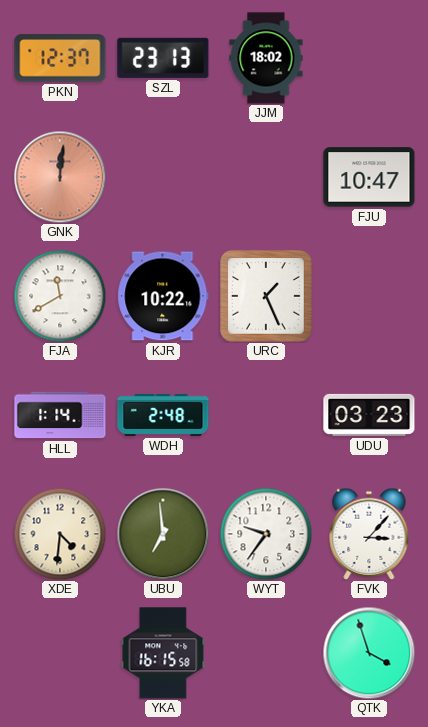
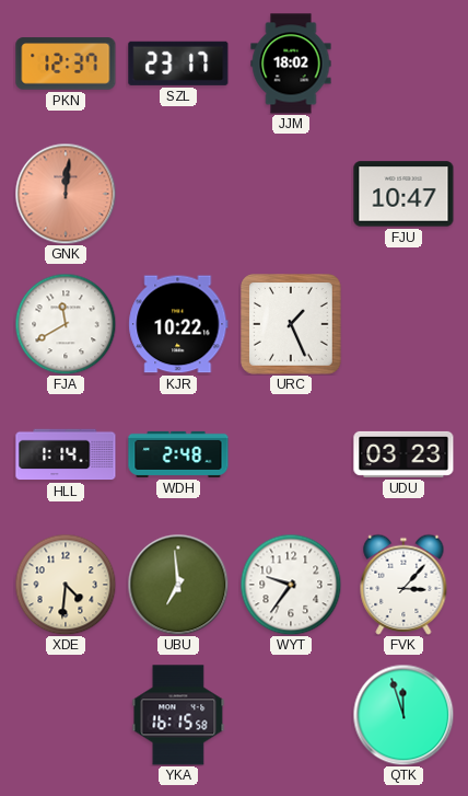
SZL: 23:13 -> 23:17
QTK: 3:57 -> 11:57
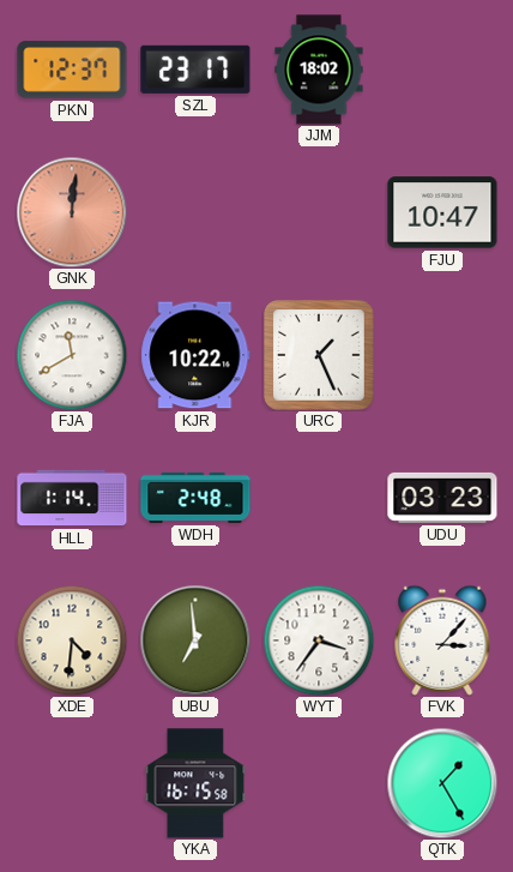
WYT: 9:36 -> 3:36
QTK: 11:57 -> 1:25
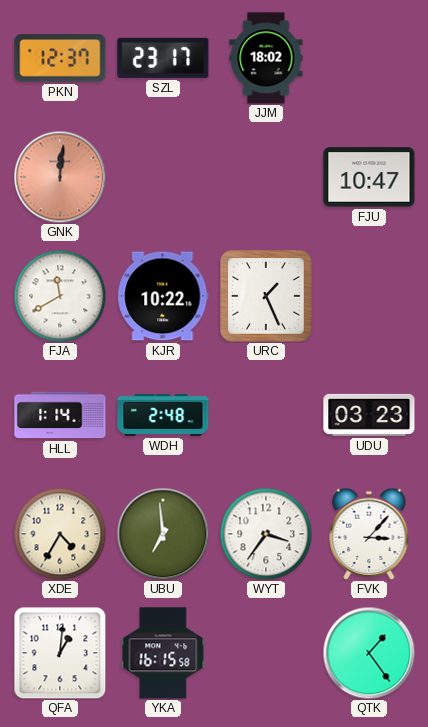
XDE: 4:31 -> 4:35
QFA: none -> 1:01
QTK: 1:25 -> 1:24
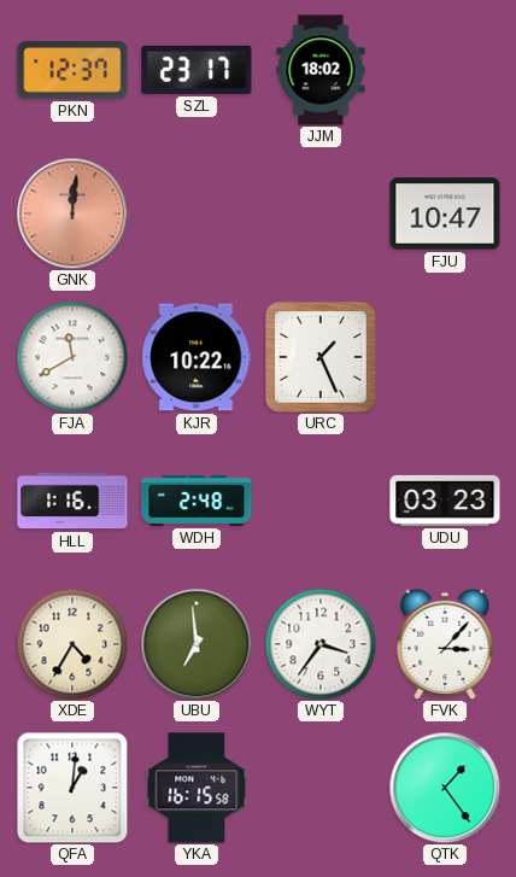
HLL: 1:14 -> 1:16
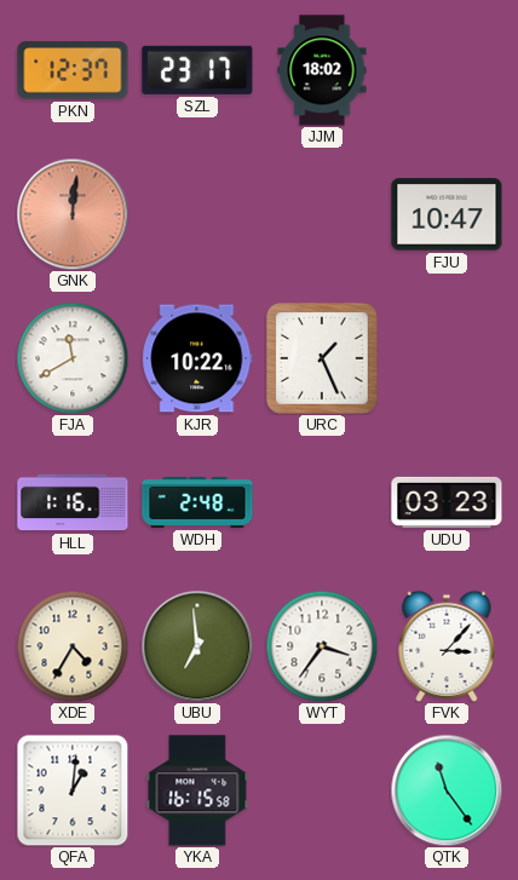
QTK: 1:24 -> 11:24
